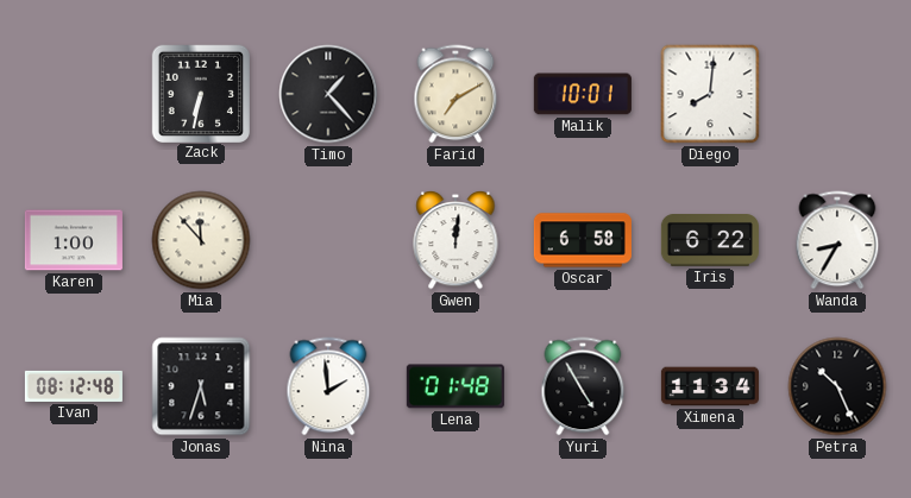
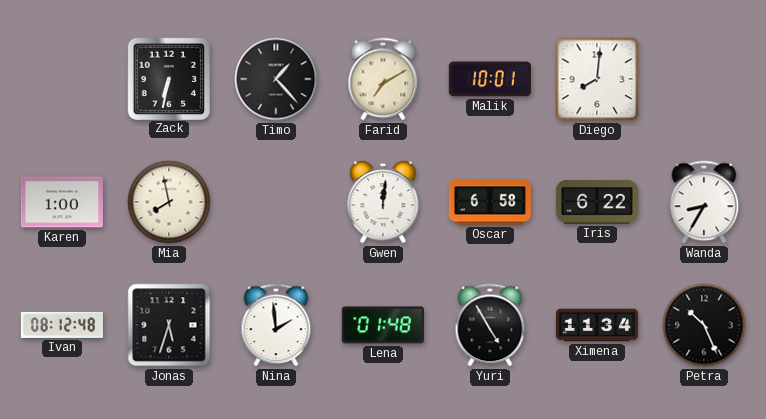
Mia: 11:53 -> 7:58
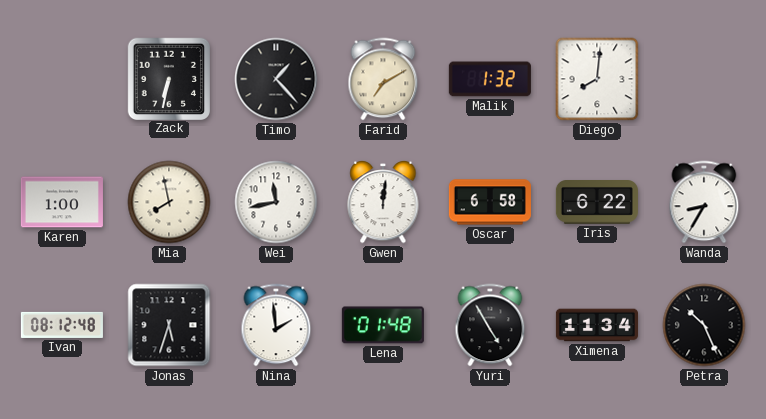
Malik: 10:01 -> 1:32
Wei: none -> 11:43
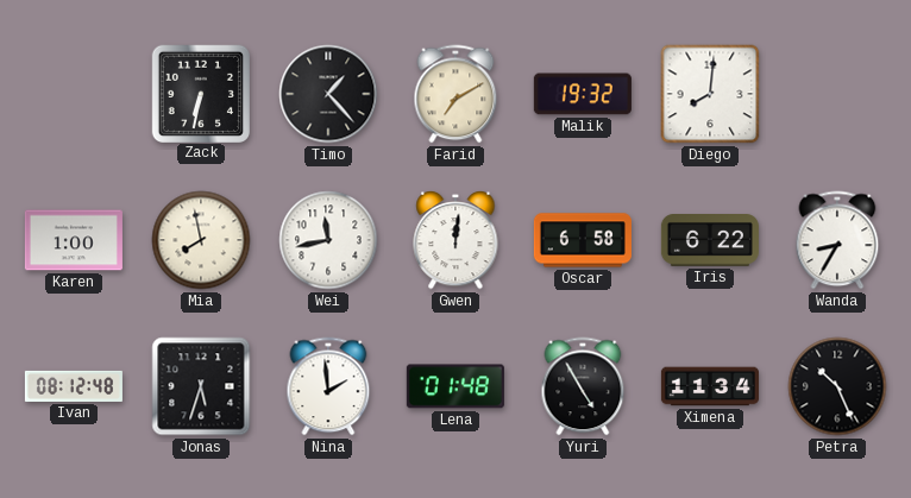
Malik: 1:32 -> 19:32
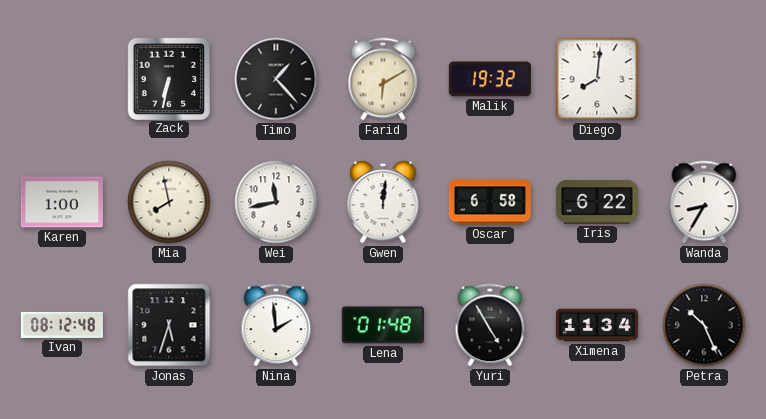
Farid: 7:10 -> 6:10
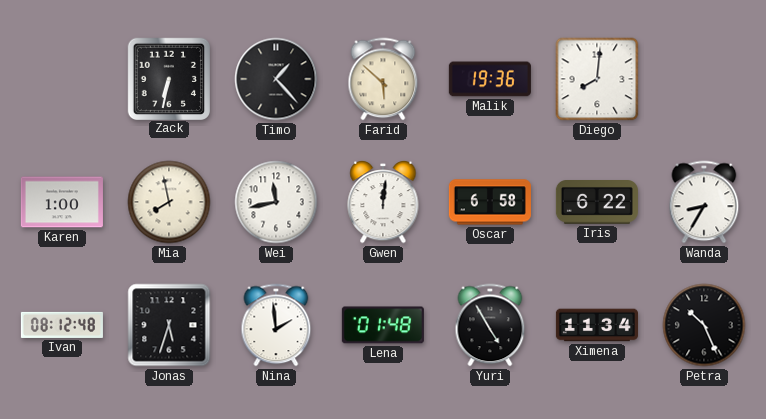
Farid: 6:10 -> 5:52
Malik: 19:32 -> 19:36
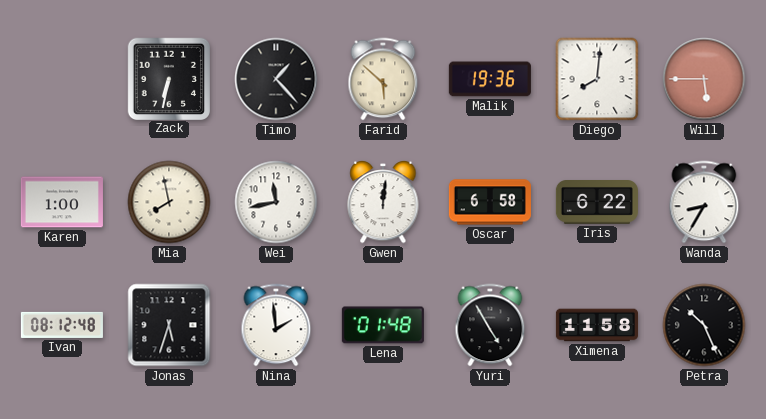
Will: none -> 5:45
Ximena: 11:34 -> 11:58
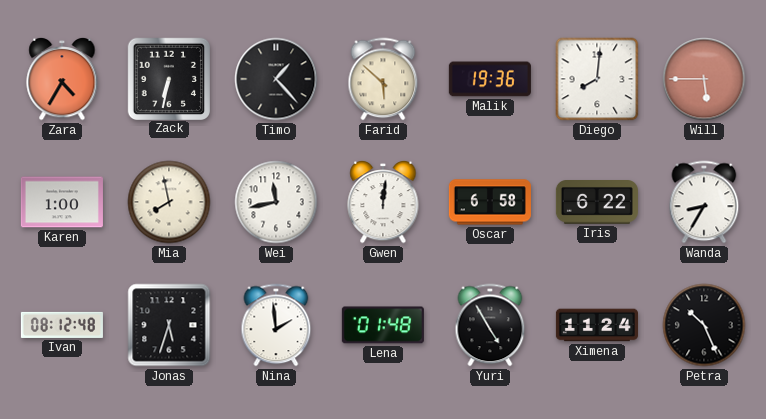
Zara: none -> 4:35
Ximena: 11:58 -> 11:24
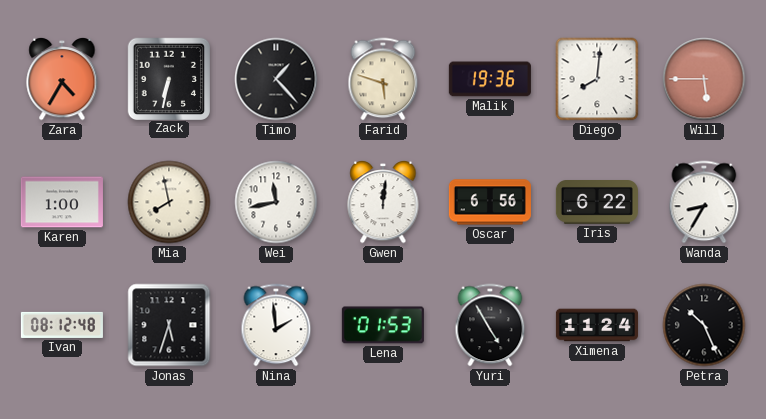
Farid: 5:52 -> 5:48
Oscar: 6:58 -> 6:56
Lena: 01:48 -> 01:53
